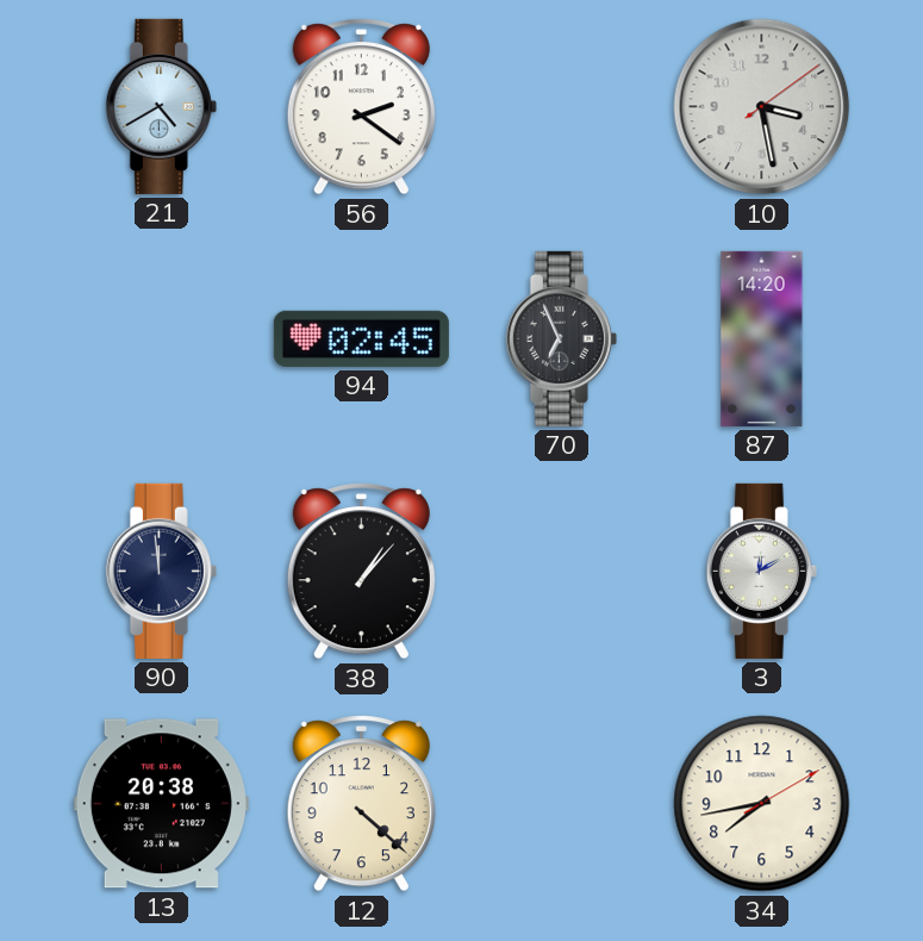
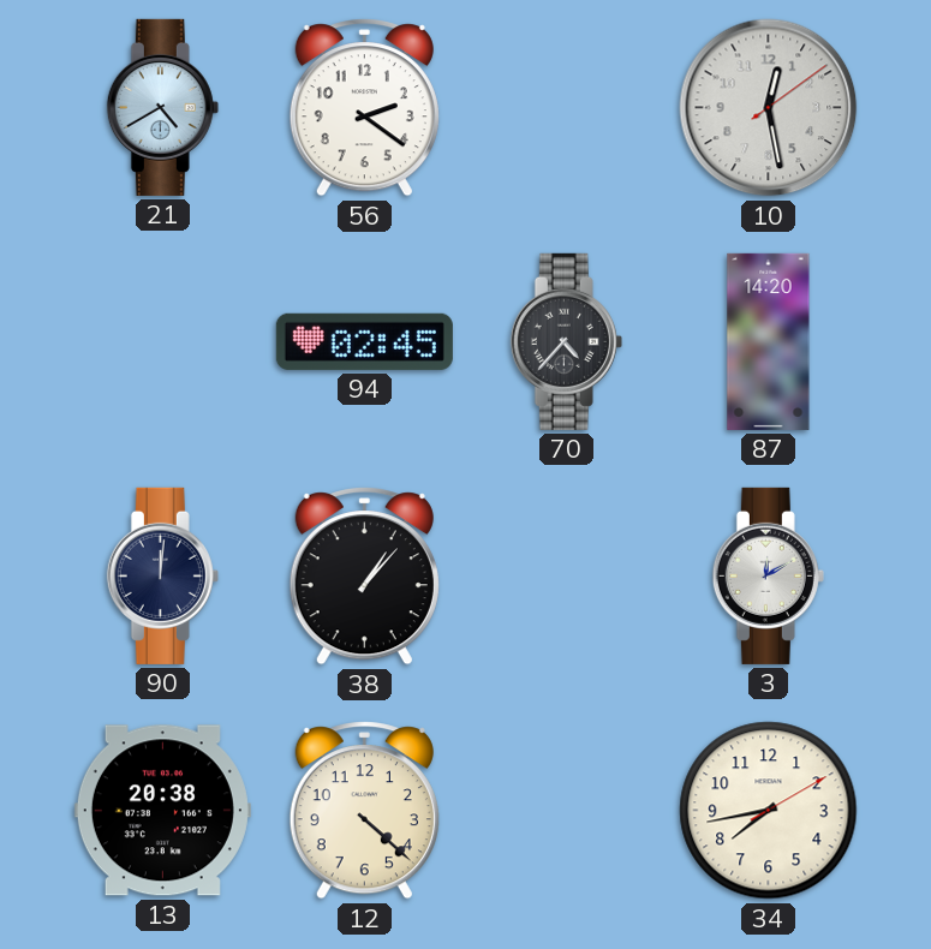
10: 3:28 -> 12:28
70: 6:56 -> 4:37
90: 11:59 -> 12:01
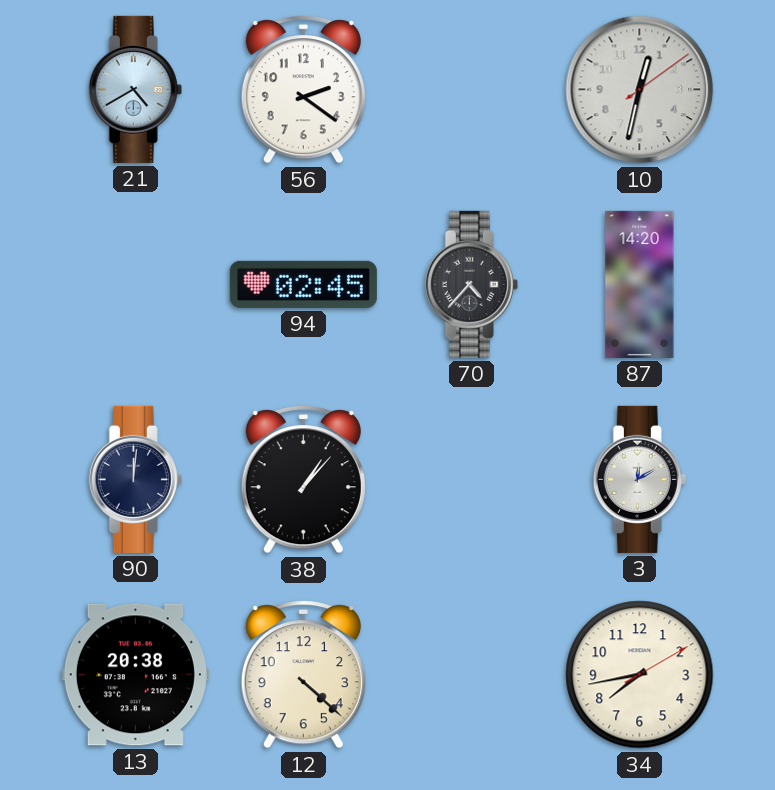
10: 12:28 -> 12:32
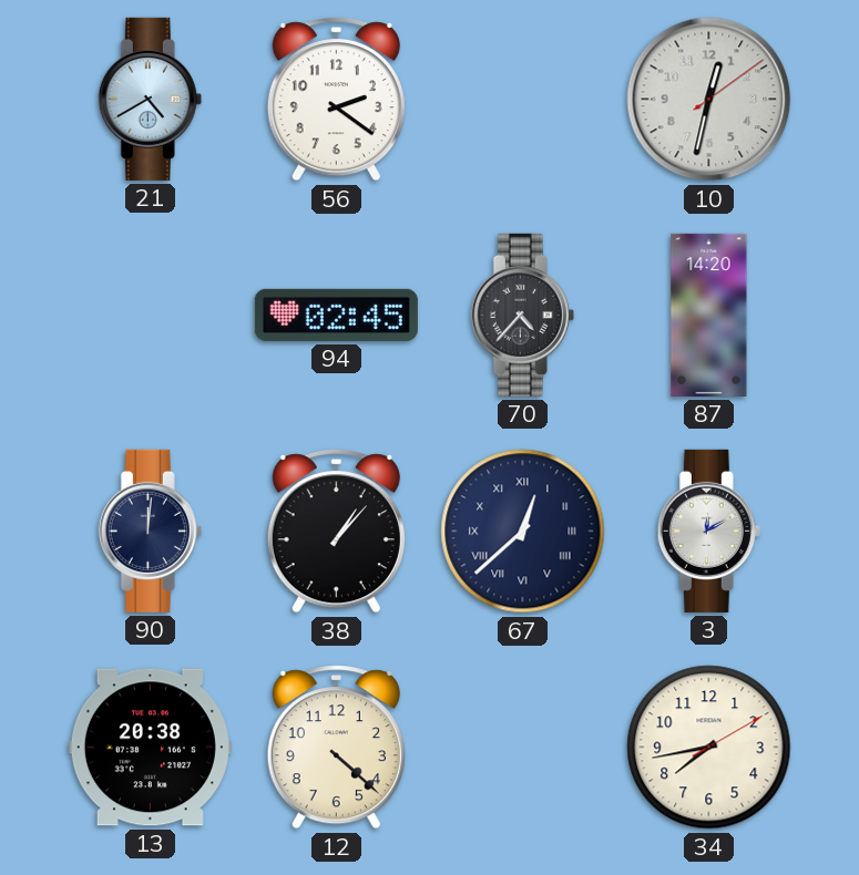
67: none -> 12:38
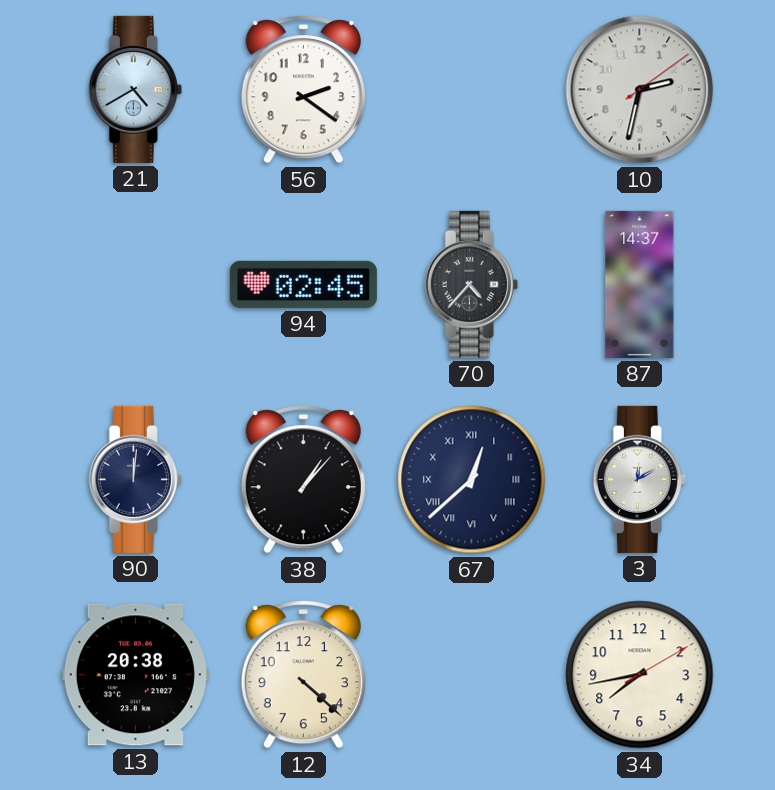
10: 12:32 -> 2:32
87: 14:20 -> 14:37
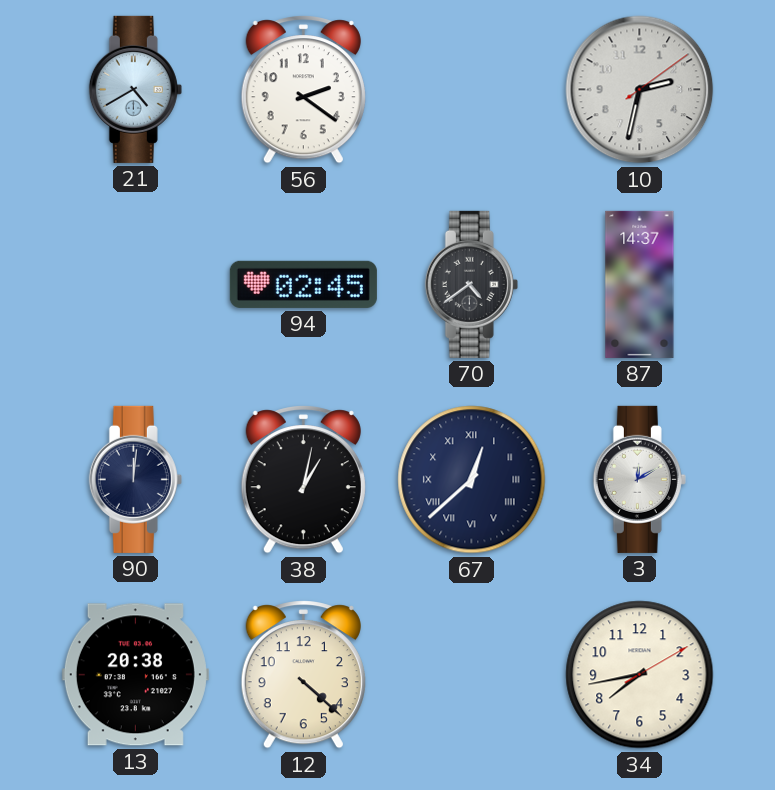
70: 4:37 -> 4:39
38: 1:07 -> 1:02
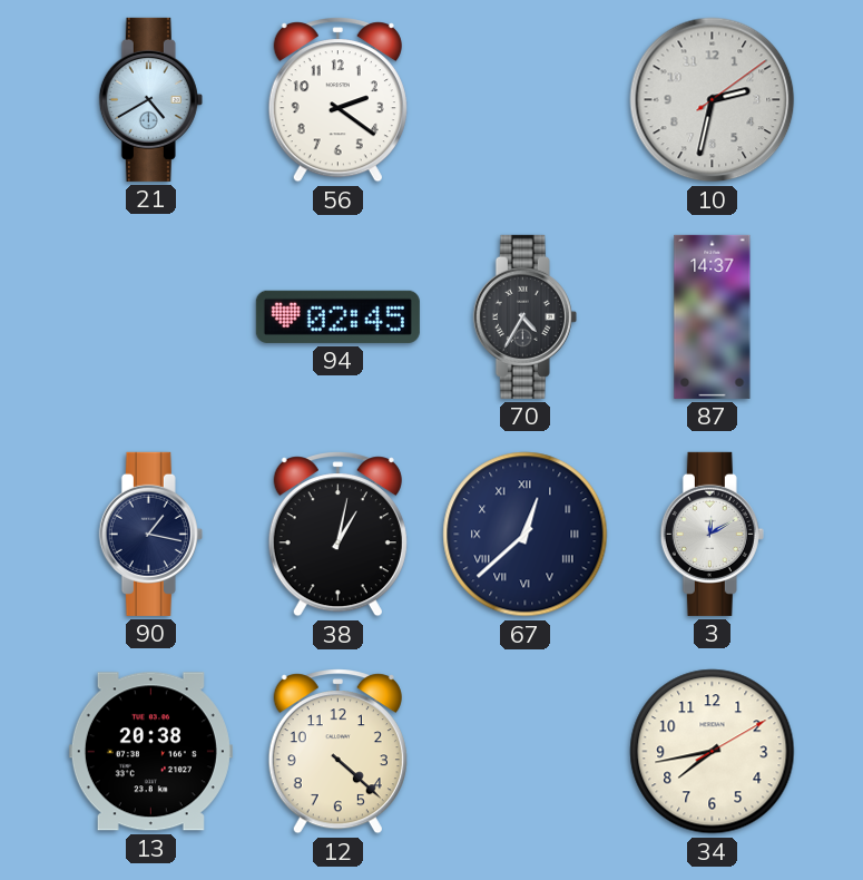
70: 4:39 -> 4:35
90: 12:01 -> 1:17
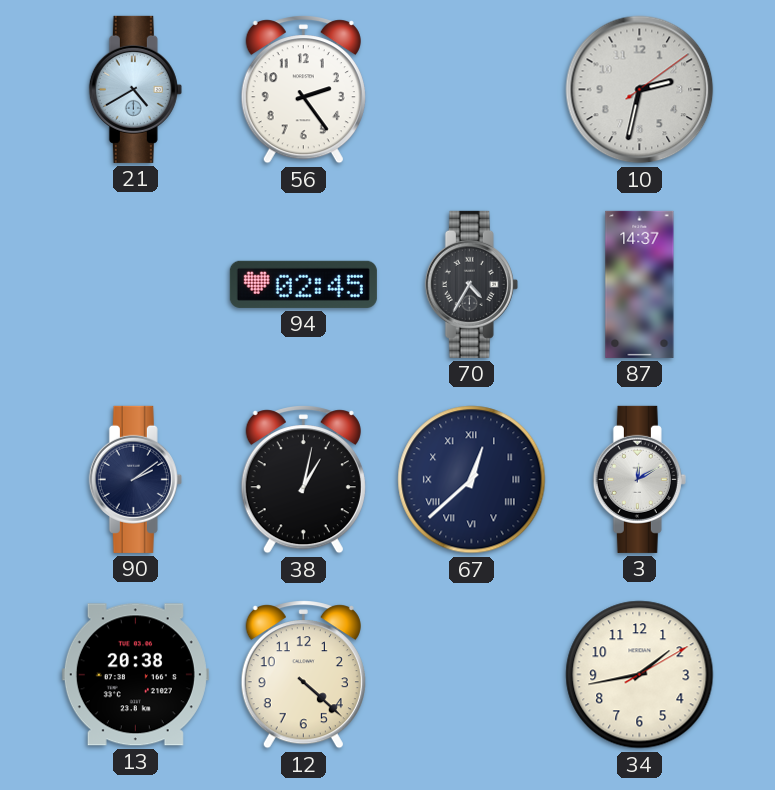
56: 2:21 -> 2:24
90: 1:17 -> 2:09
34: 7:43 -> 1:43
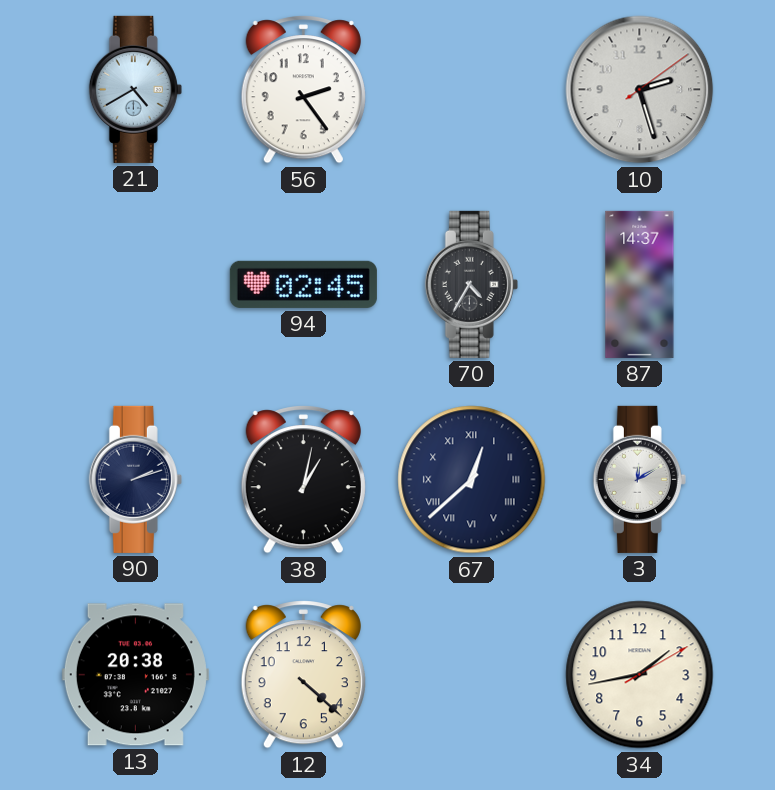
10: 2:32 -> 2:27
90: 2:09 -> 2:12
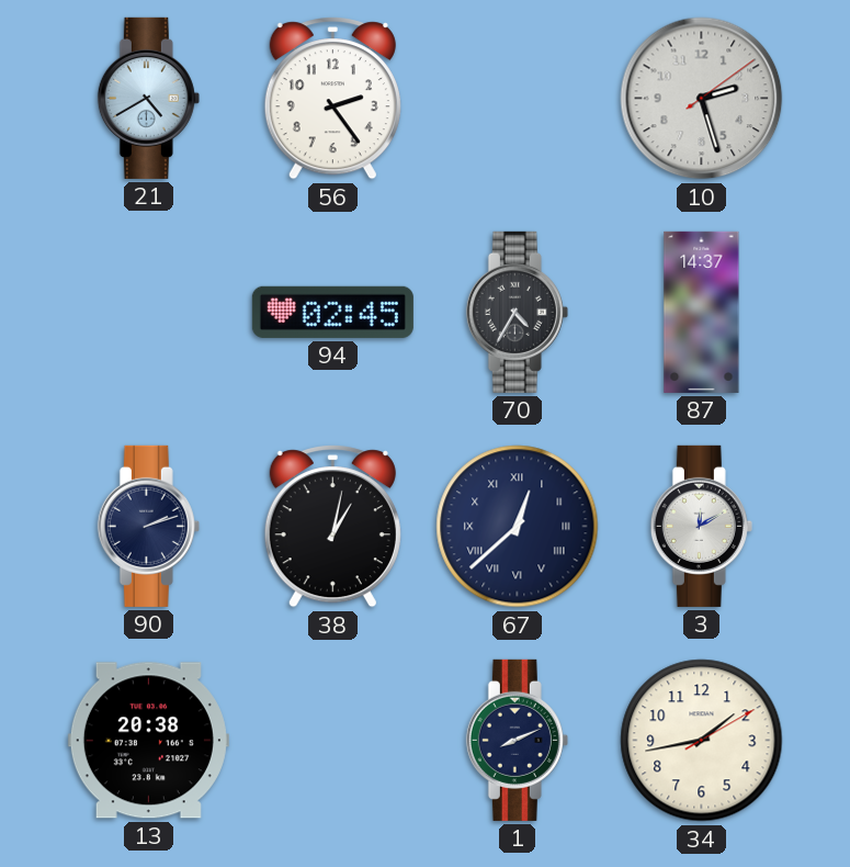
12: 4:22 -> none
1: none -> 8:11
